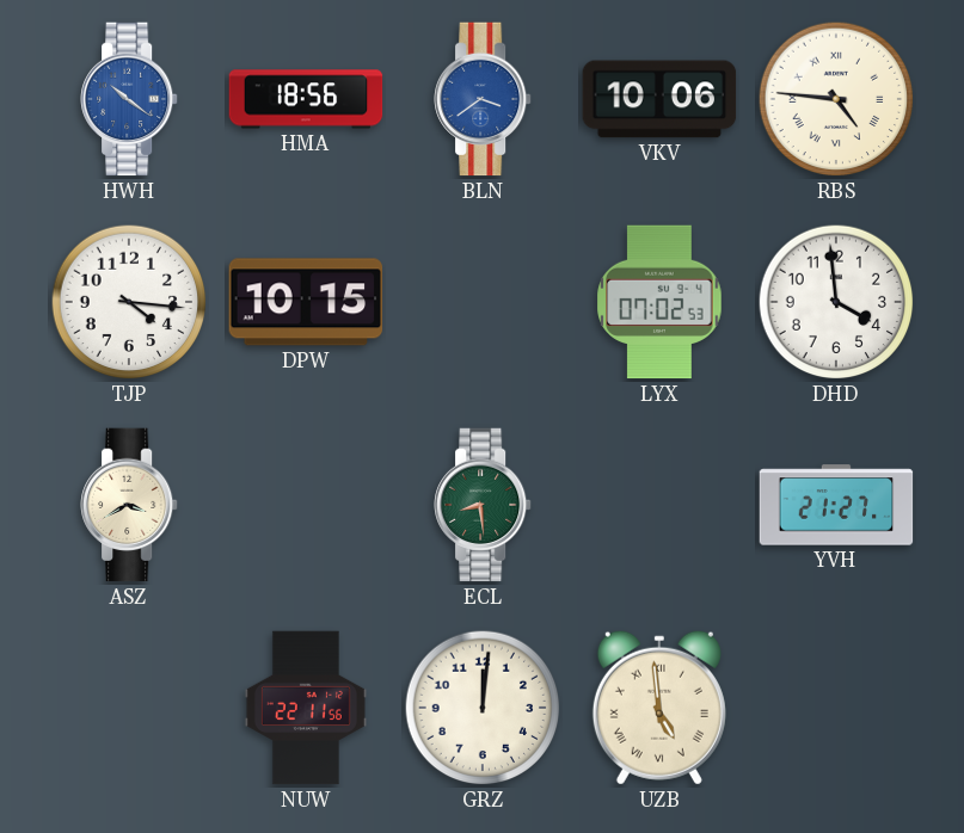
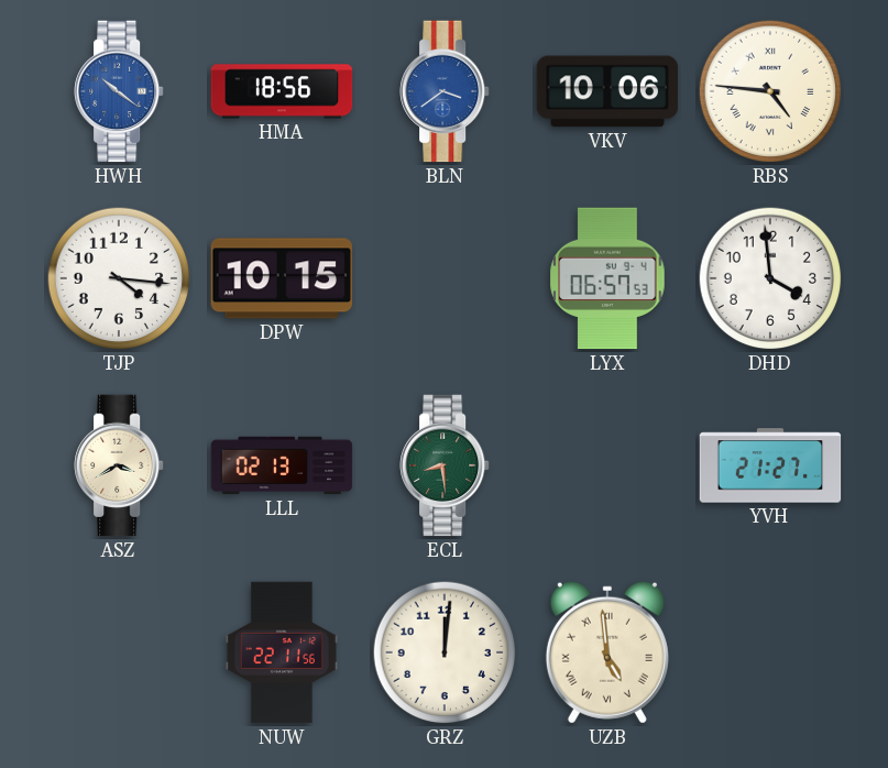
LYX: 07:02 -> 06:57
LLL: none -> 02:13
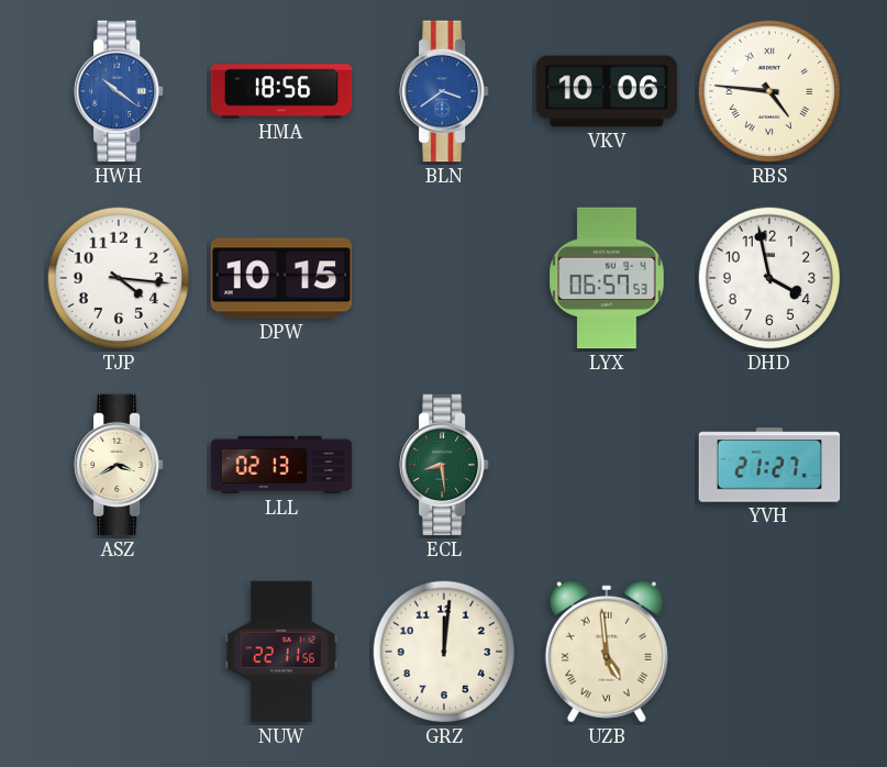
DHD: 3:59 -> 3:58
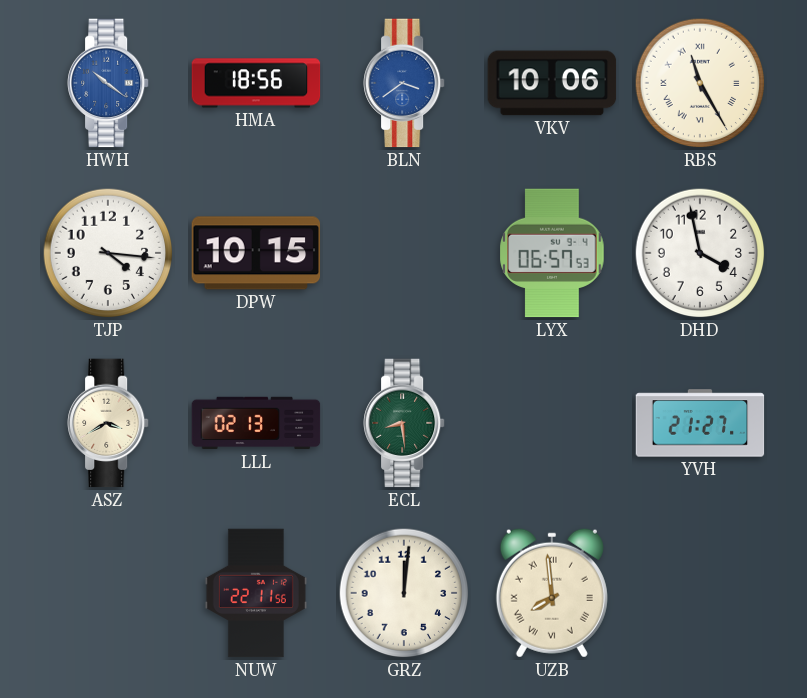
RBS: 4:46 -> 11:25
UZB: 4:59 -> 7:59
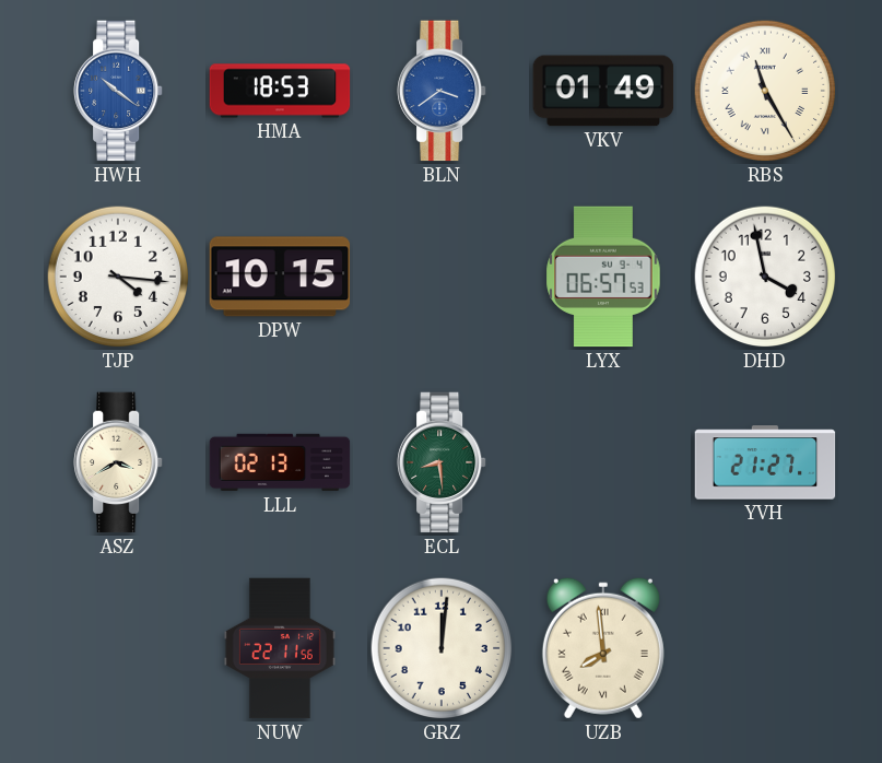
HMA: 18:56 -> 18:53
VKV: 10:06 -> 01:49
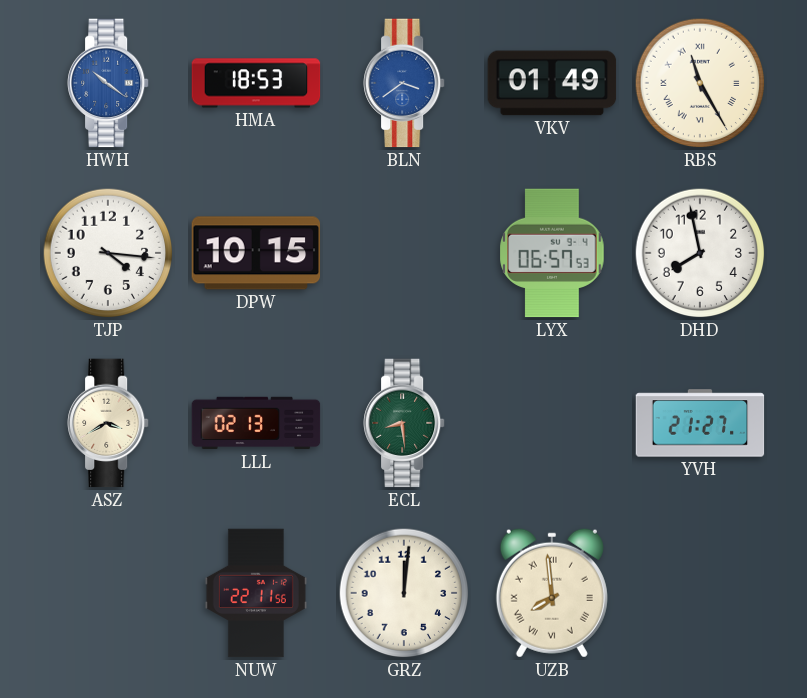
DHD: 3:58 -> 7:58
